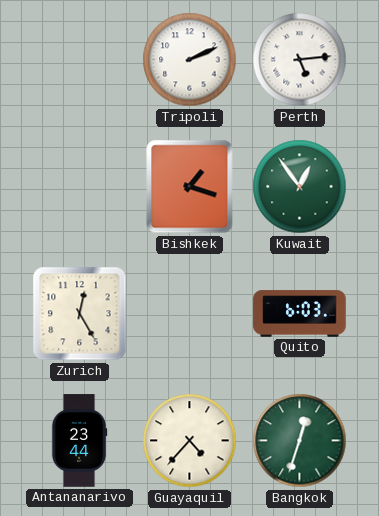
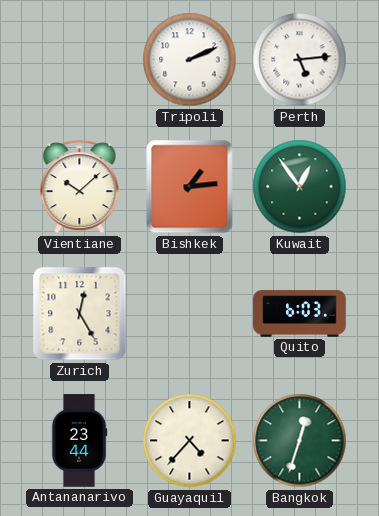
Vientiane: none -> 10:08
Bishkek: 1:18 -> 1:14
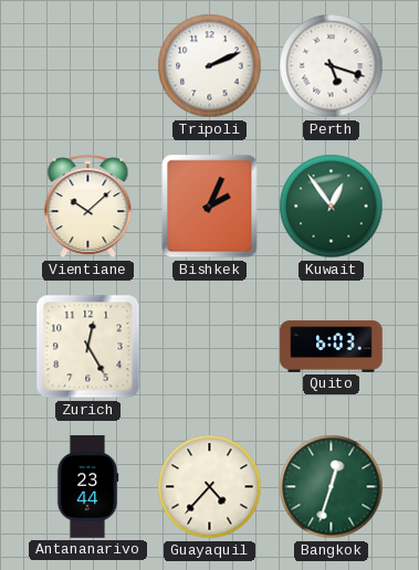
Perth: 5:14 -> 5:18
Bishkek: 1:14 -> 2:04
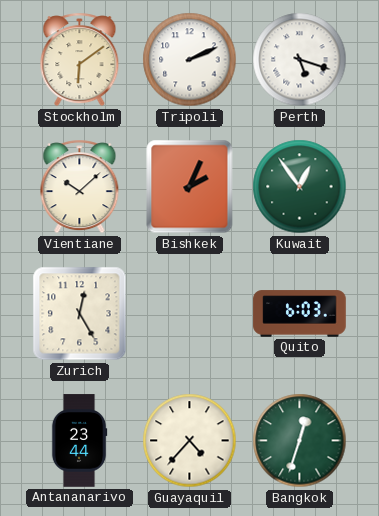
Stockholm: none -> 6:09
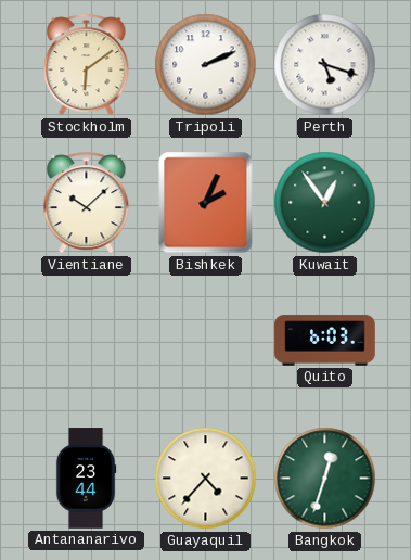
Zurich: 12:25 -> none
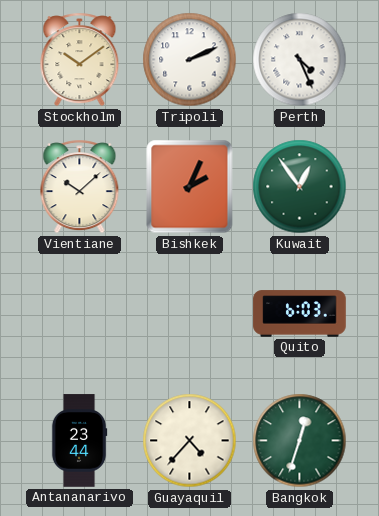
Stockholm: 6:09 -> 10:09
Perth: 5:18 -> 4:26
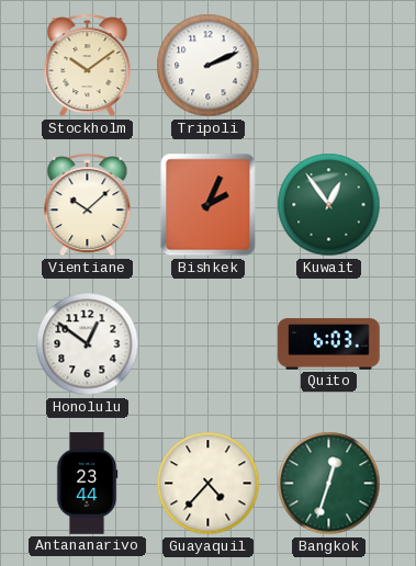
Perth: 4:26 -> none
Honolulu: none -> 12:51
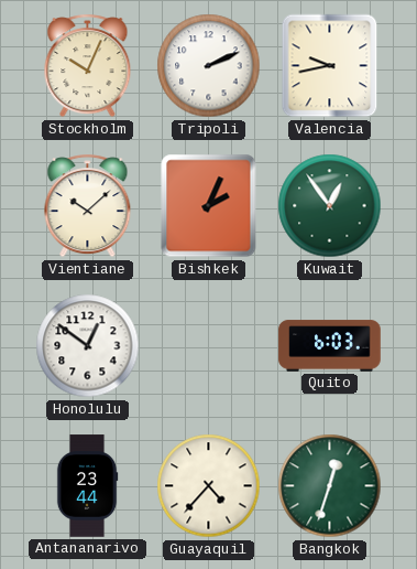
Stockholm: 10:09 -> 10:04
Valencia: none -> 9:43
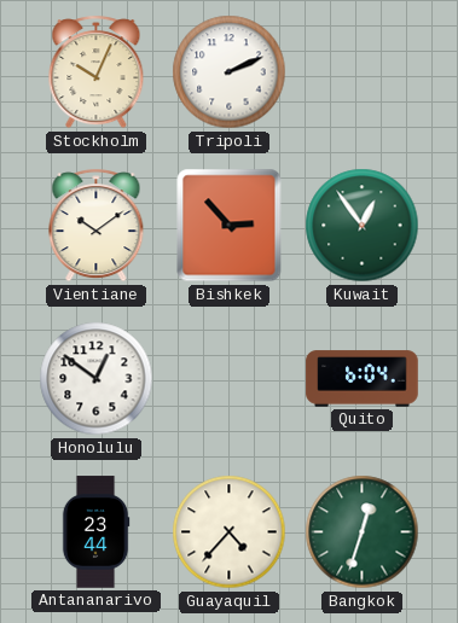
Valencia: 9:43 -> none
Vientiane: 10:08 -> 10:09
Bishkek: 2:04 -> 2:53
Quito: 6:03 -> 6:04
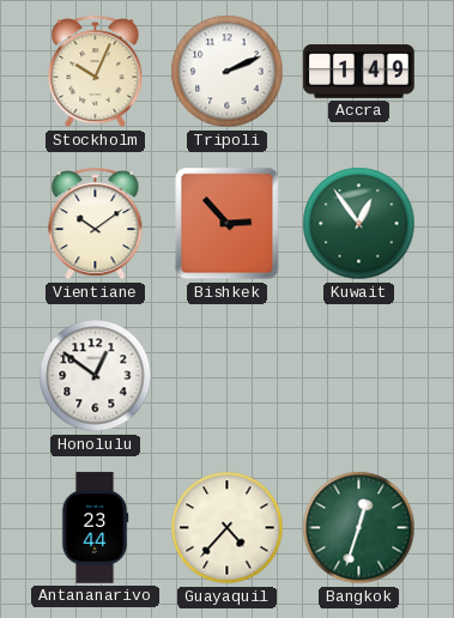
Accra: none -> 1:49
Quito: 6:04 -> none
